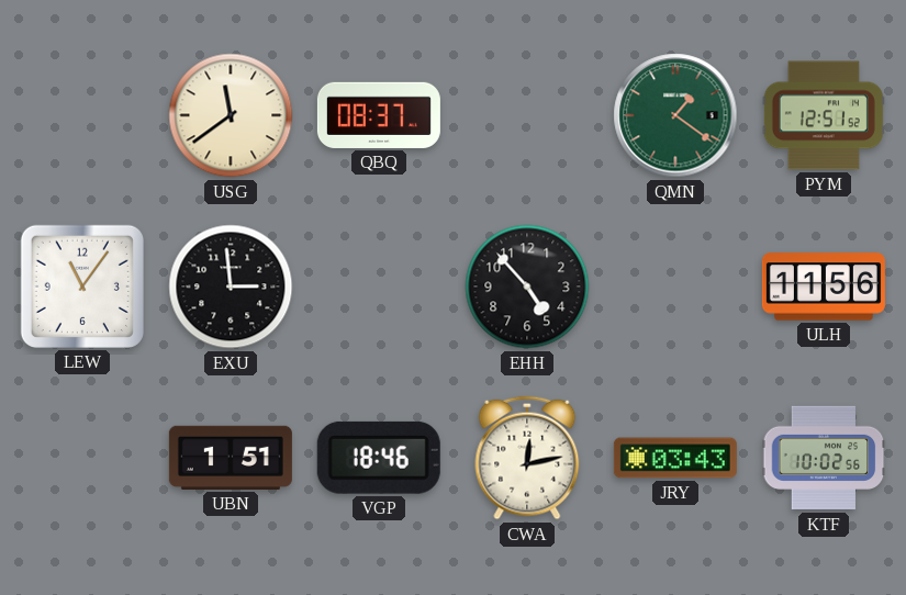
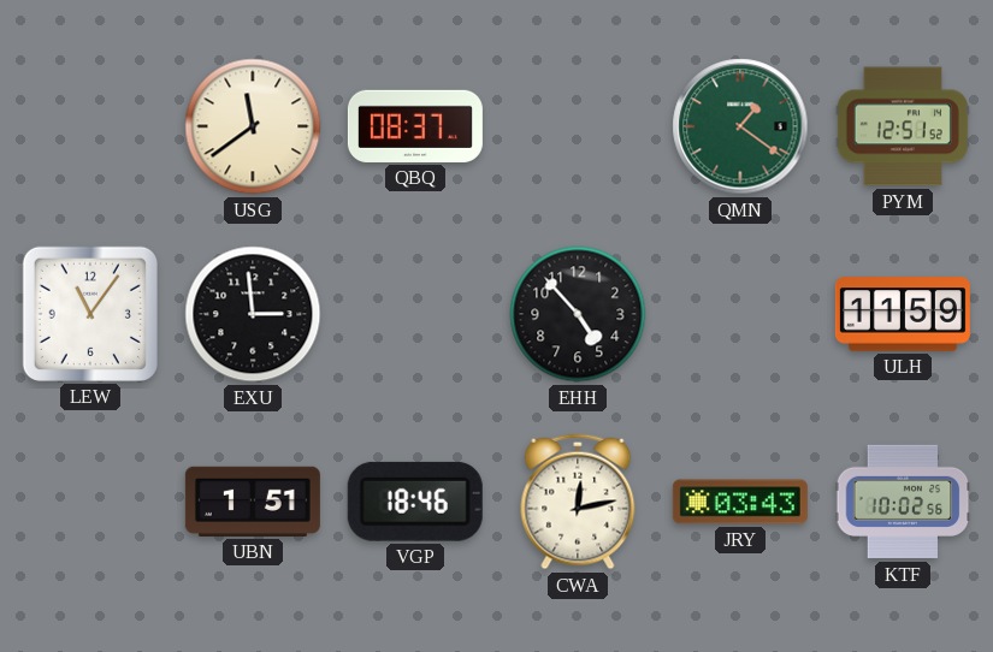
ULH: 11:56 -> 11:59
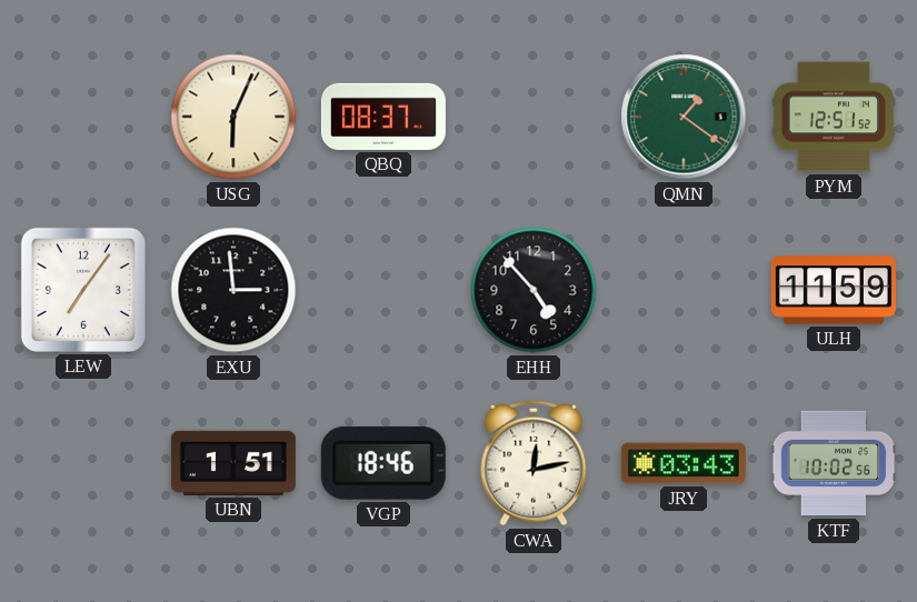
USG: 11:39 -> 6:04
LEW: 11:06 -> 7:06
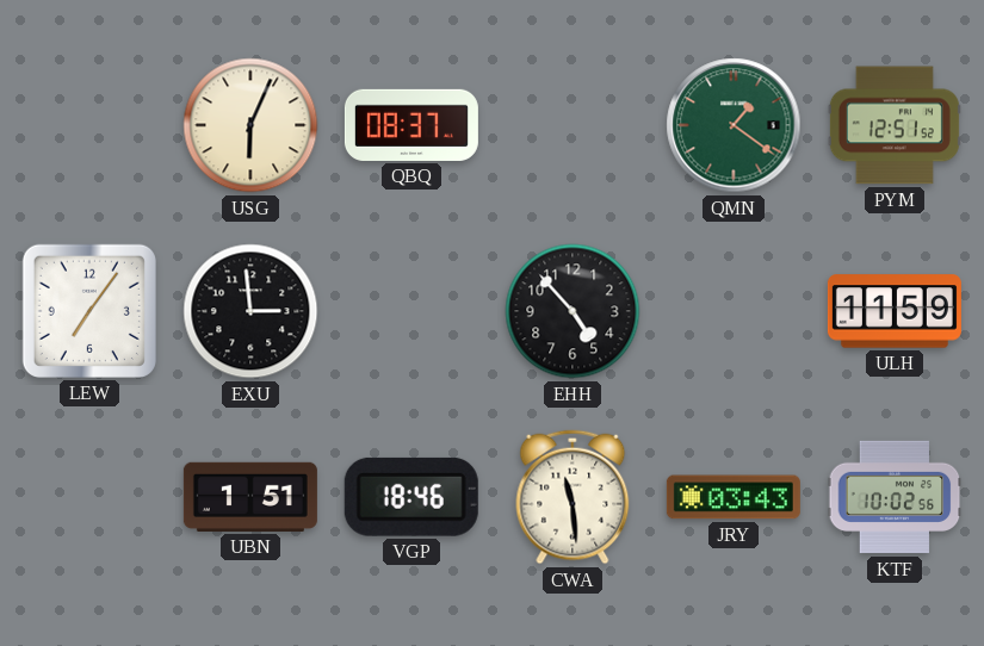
CWA: 12:13 -> 11:29
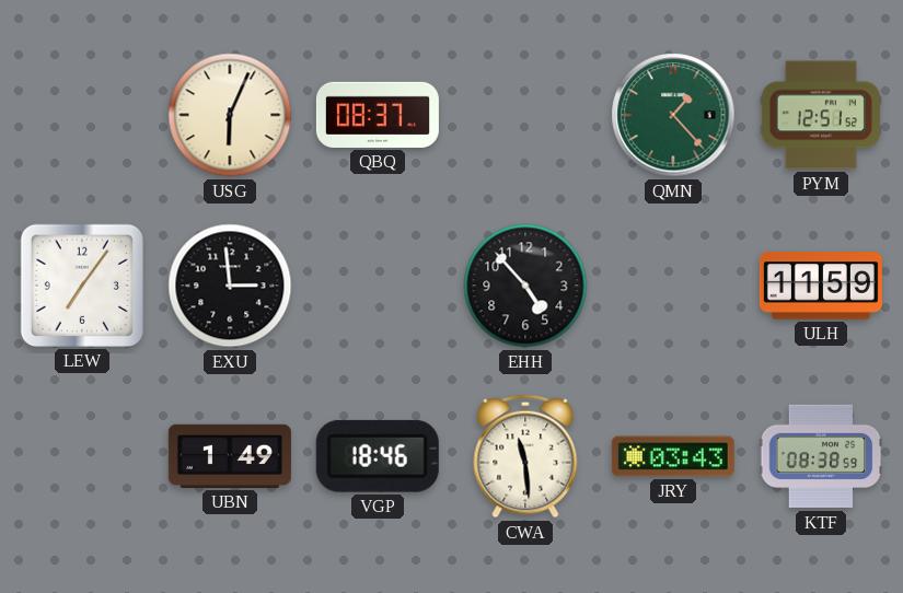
QMN: 1:21 -> 1:23
UBN: 1:51 -> 1:49
KTF: 10:02 -> 08:38
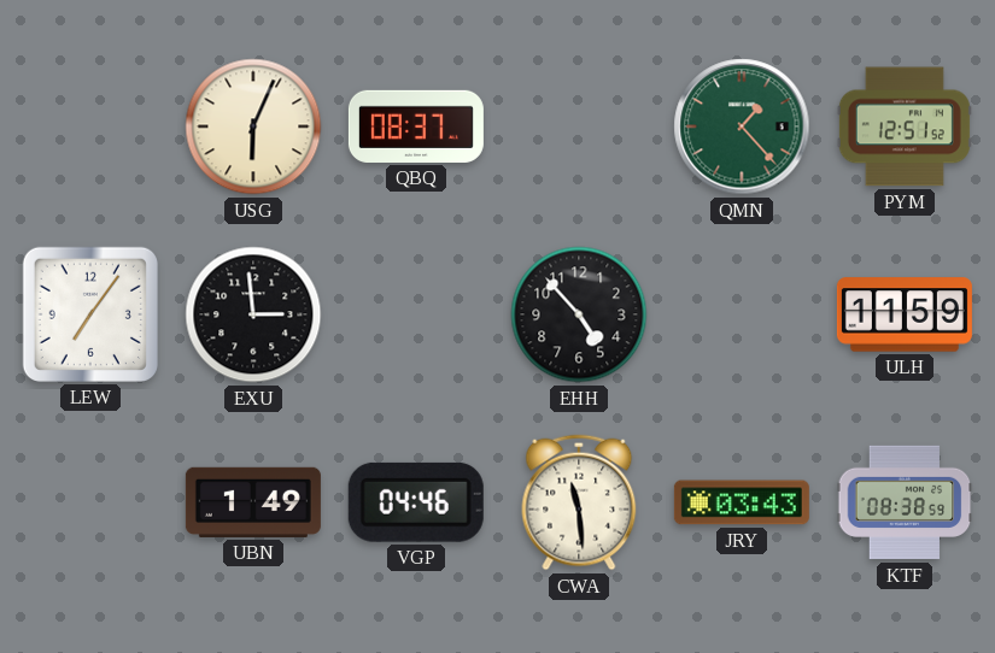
VGP: 18:46 -> 04:46
